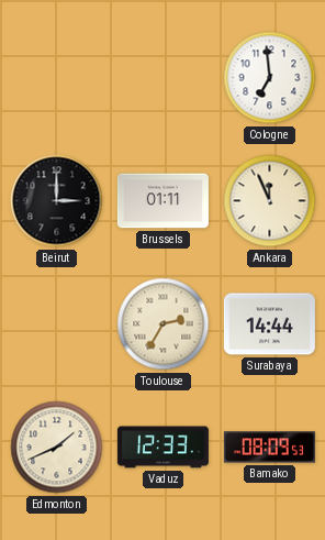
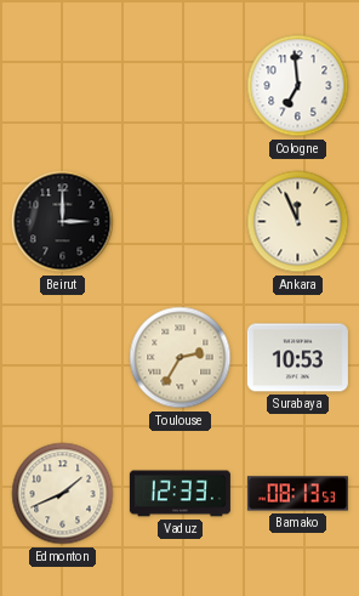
Brussels: 01:11 -> none
Surabaya: 14:44 -> 10:53
Bamako: 08:09 -> 08:13
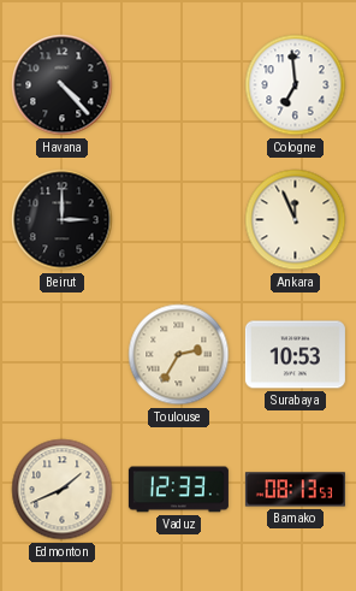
Havana: none -> 4:23
